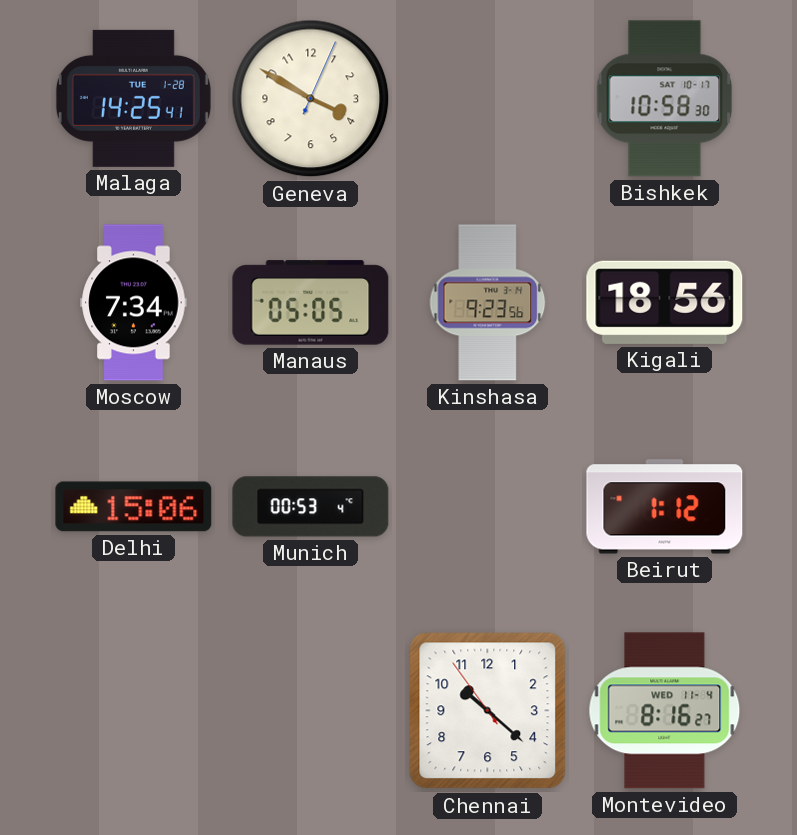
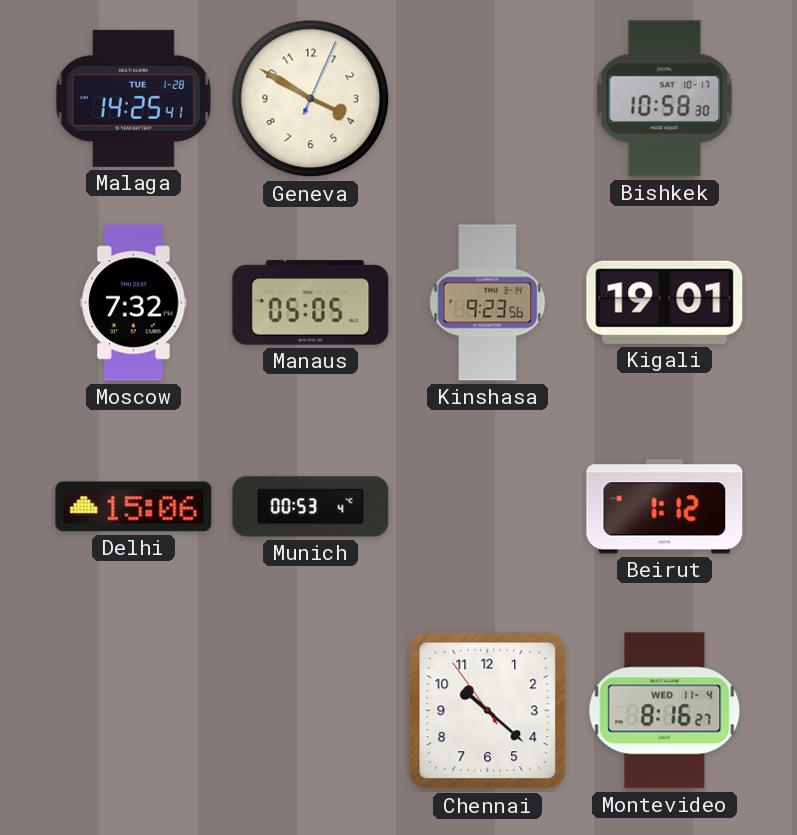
Moscow: 7:34 -> 7:32
Kigali: 18:56 -> 19:01
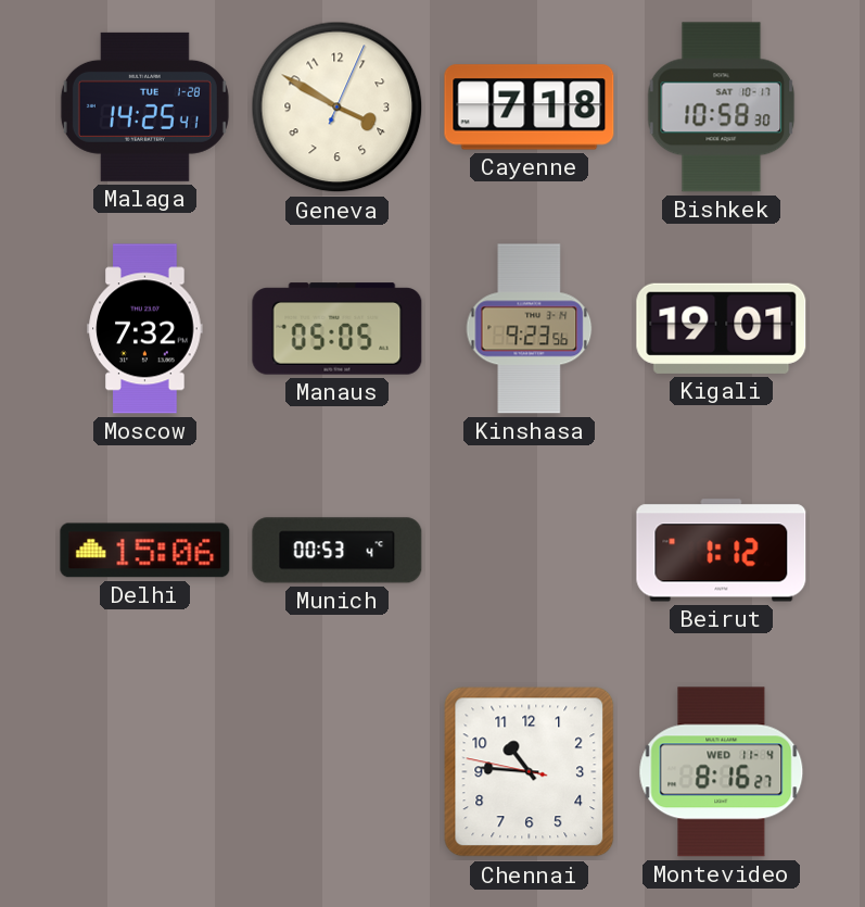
Cayenne: none -> 7:18
Chennai: 10:21 -> 10:45
